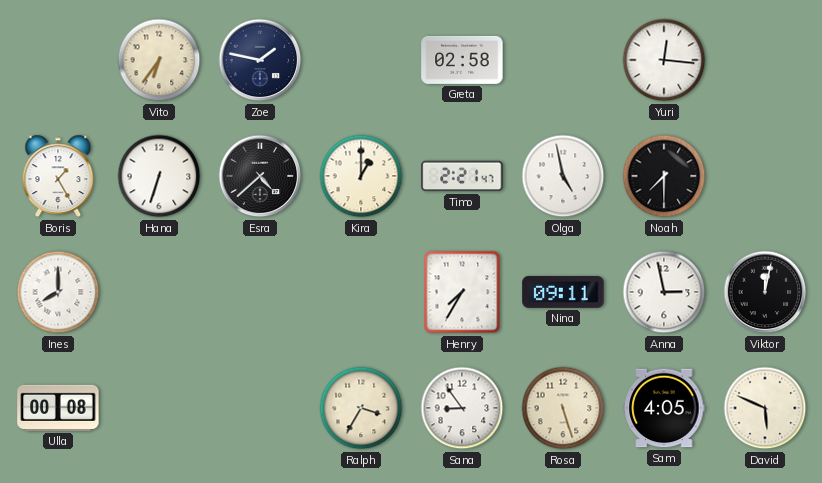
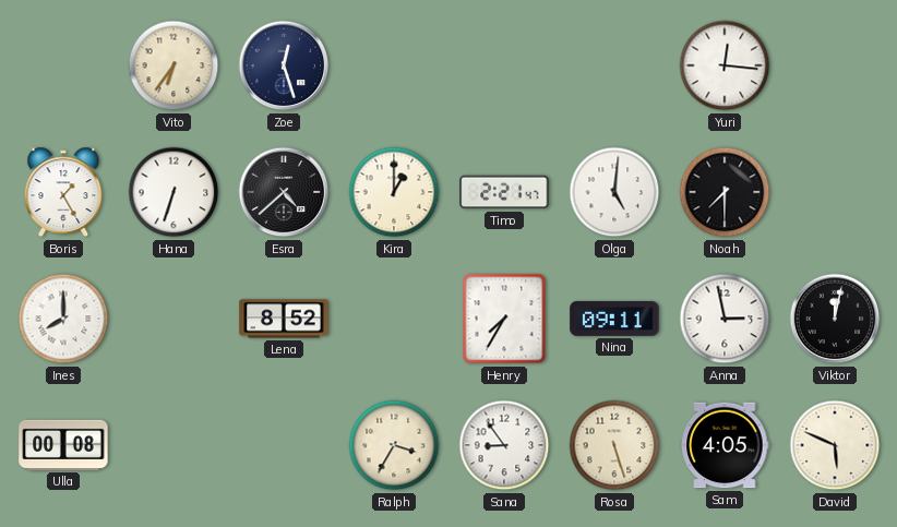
Zoe: 1:47 -> 12:27
Greta: 02:58 -> none
Olga: 4:58 -> 5:01
Lena: none -> 8:52
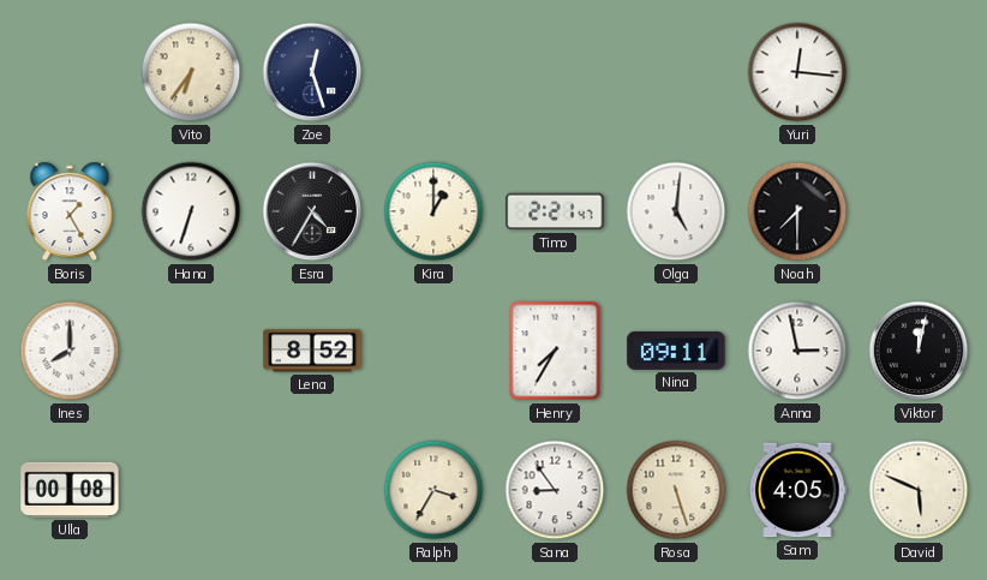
Esra: 4:38 -> 4:35
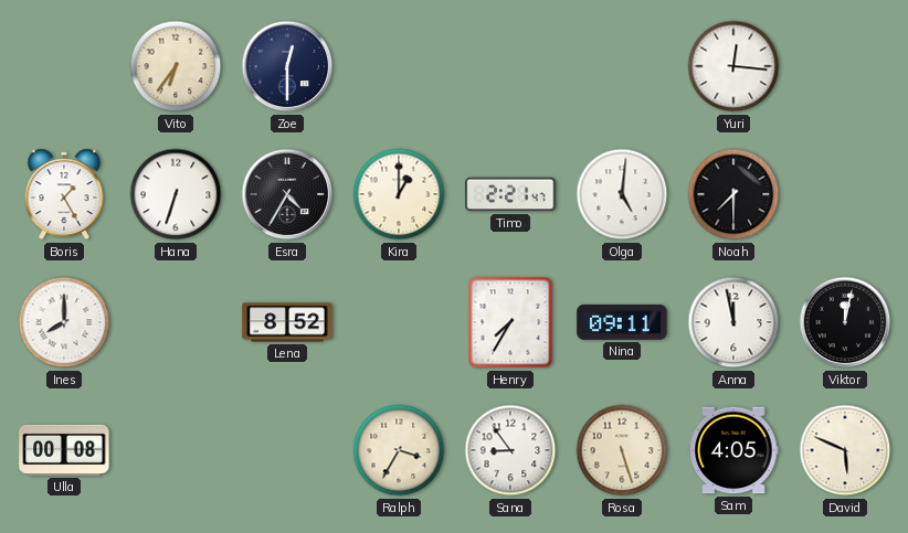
Zoe: 12:27 -> 12:30
Anna: 2:58 -> 11:58
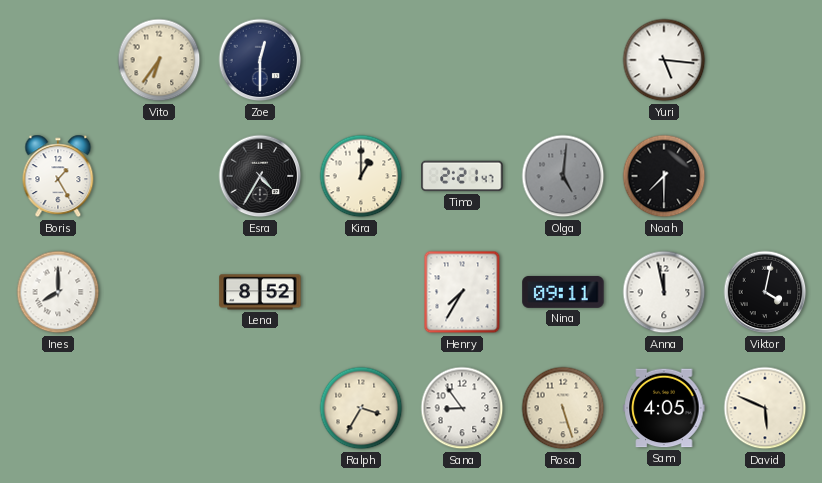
Yuri: 12:16 -> 5:16
Hana: 6:33 -> none
Olga dial: white -> grey
Viktor: 12:02 -> 4:02
Ulla: 00:08 -> none
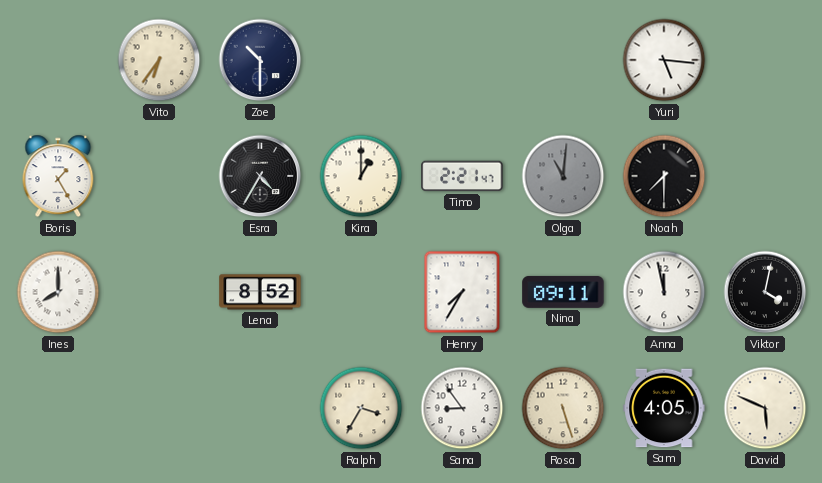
Zoe: 12:30 -> 10:30
Olga: 5:01 -> 11:01
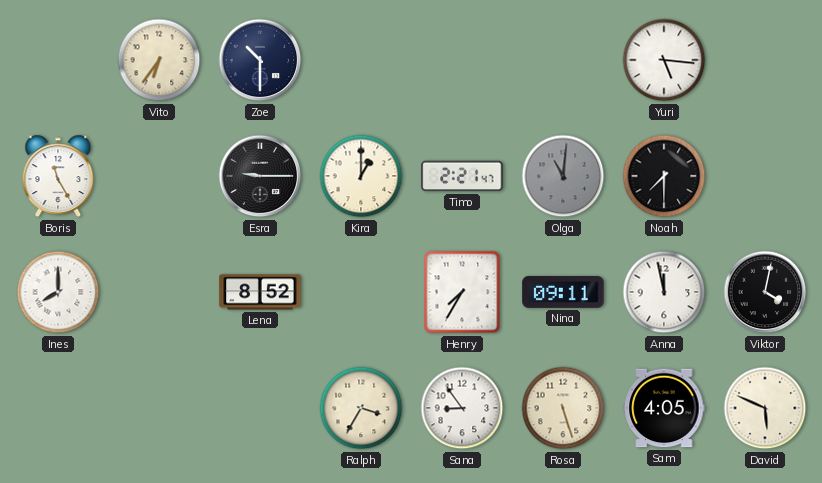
Boris: 1:25 -> 11:25
Esra: 4:35 -> 9:15
